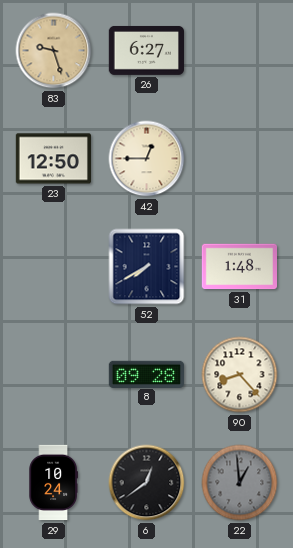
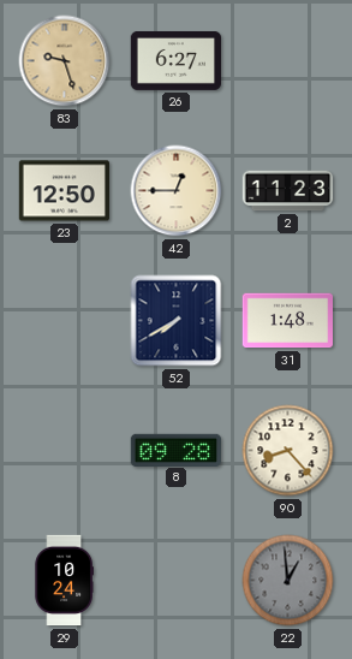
2: none -> 11:23
6: 12:39 -> none
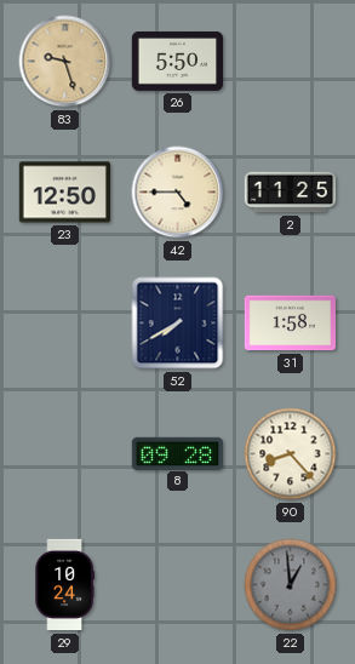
26: 6:27 -> 5:50
42: 12:45 -> 4:45
2: 11:23 -> 11:25
31: 1:48 -> 1:58
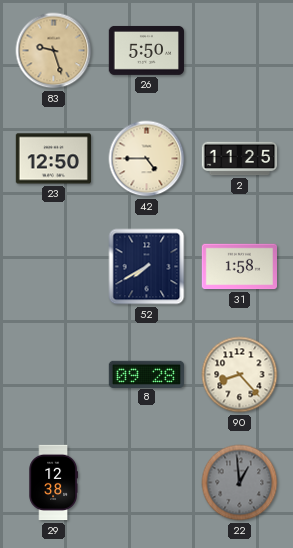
29: 10:24 -> 12:38
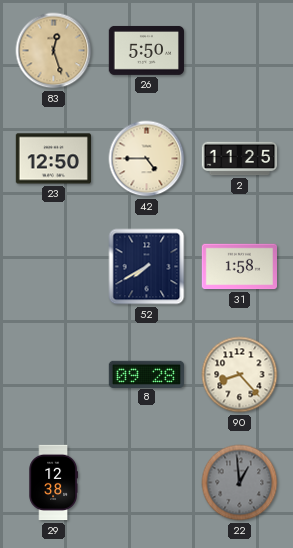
83: 9:27 -> 12:27
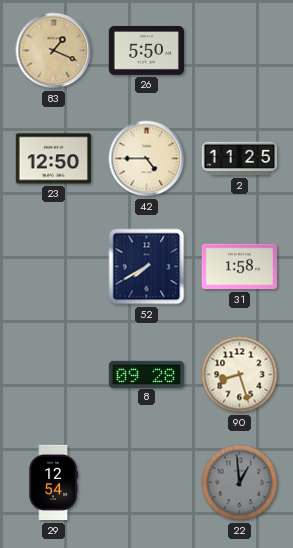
83: 12:27 -> 1:19
90: 8:23 -> 8:27
29: 12:38 -> 12:54
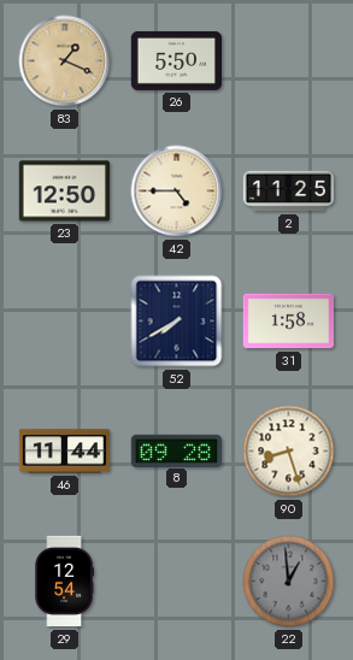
46: none -> 11:44
